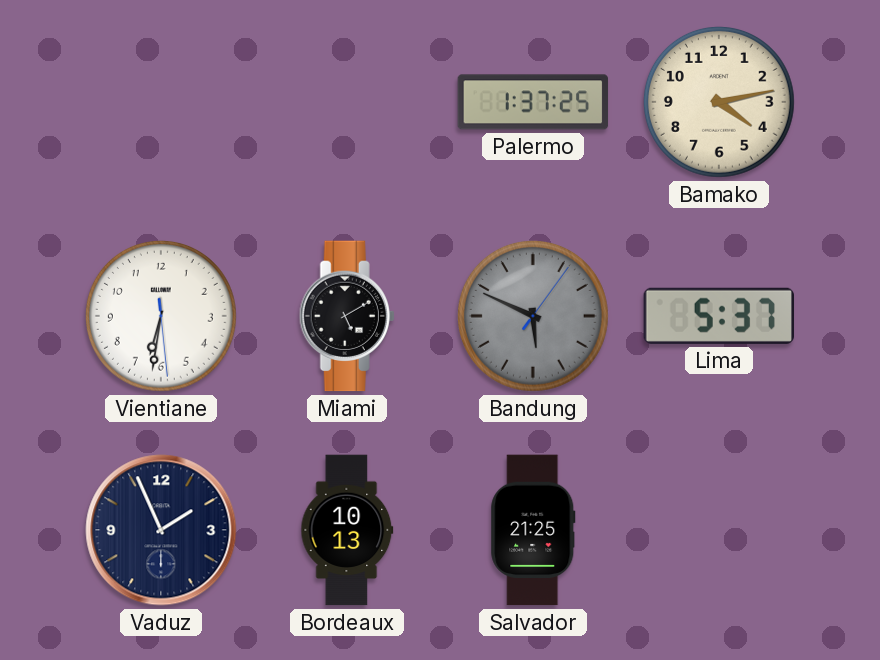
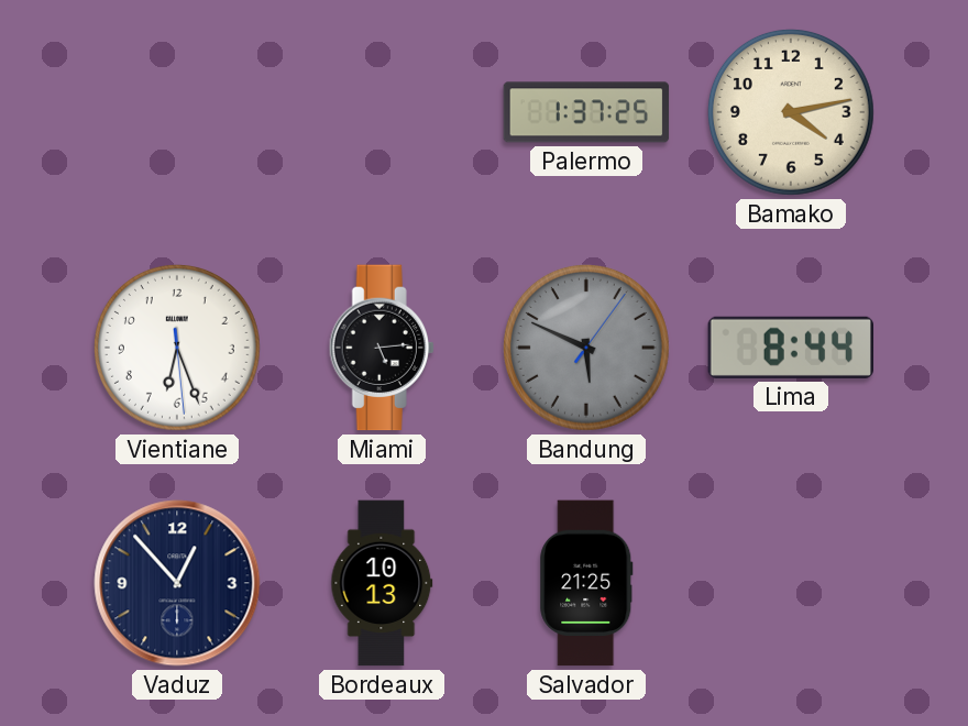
Vientiane: 6:31 -> 6:26
Miami: 5:10 -> 5:14
Lima: 5:37 -> 8:44
Vaduz: 1:56 -> 12:53
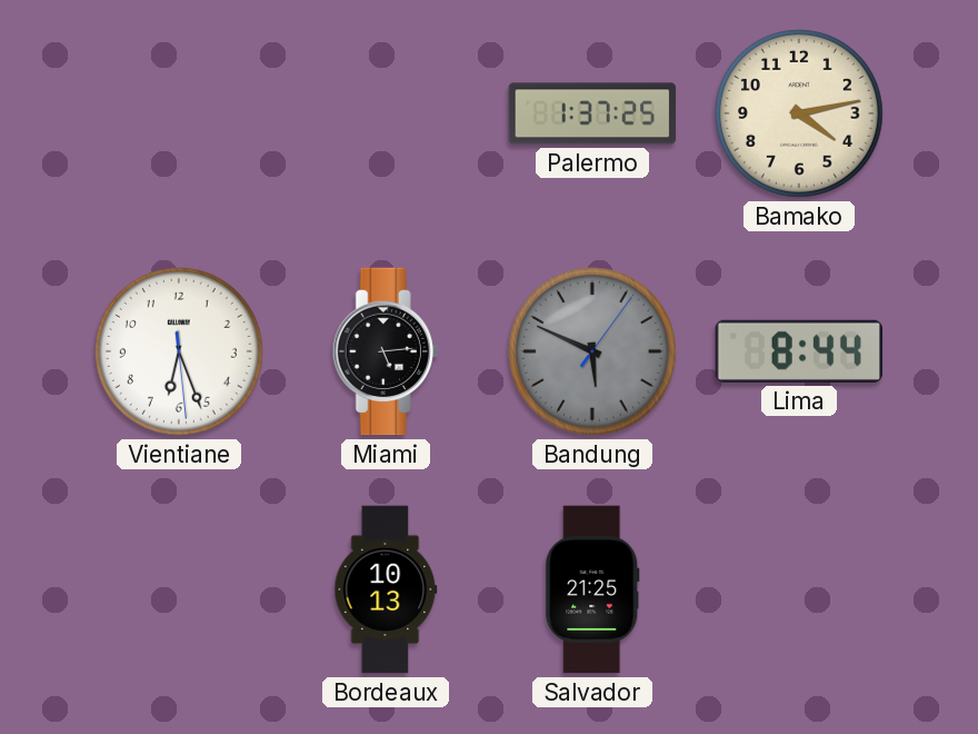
Vaduz: 12:53 -> none
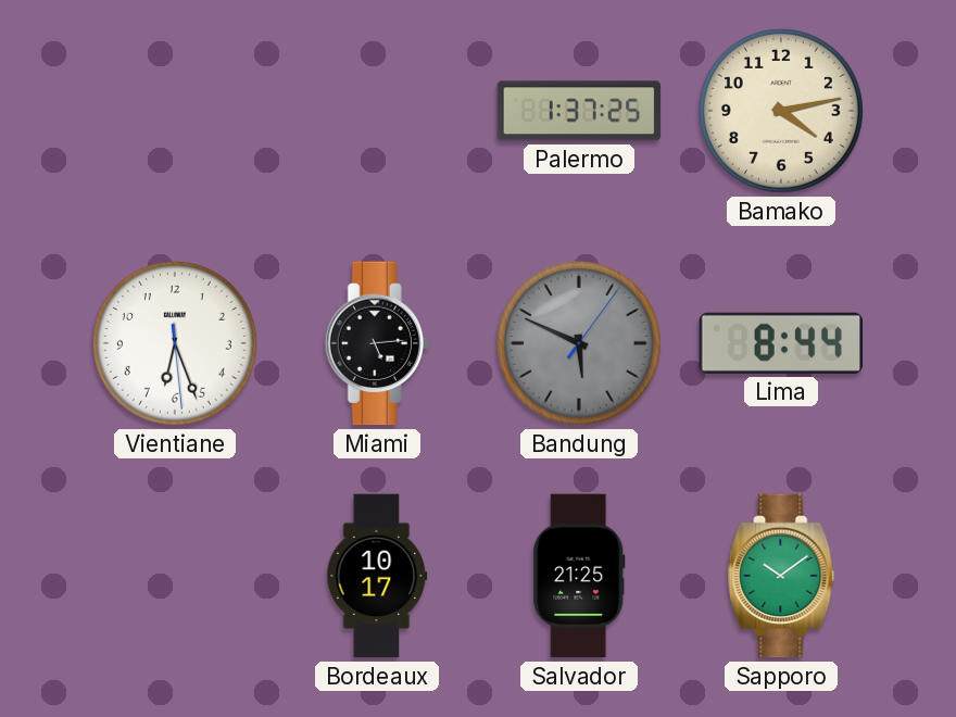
Bordeaux: 10:13 -> 10:17
Sapporo: none -> 10:09
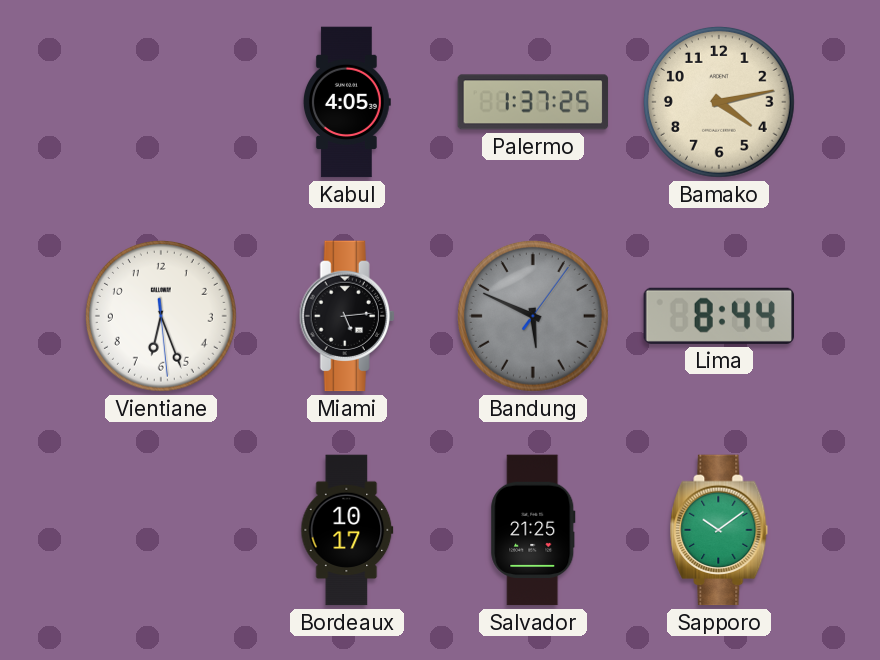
Kabul: none -> 4:05
